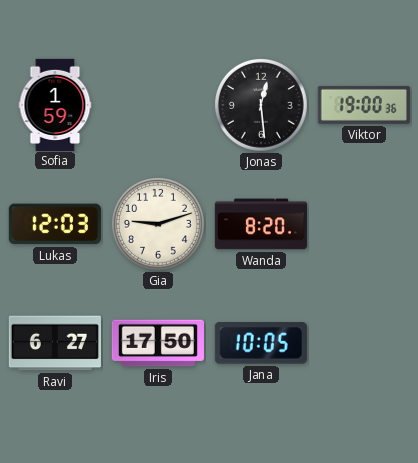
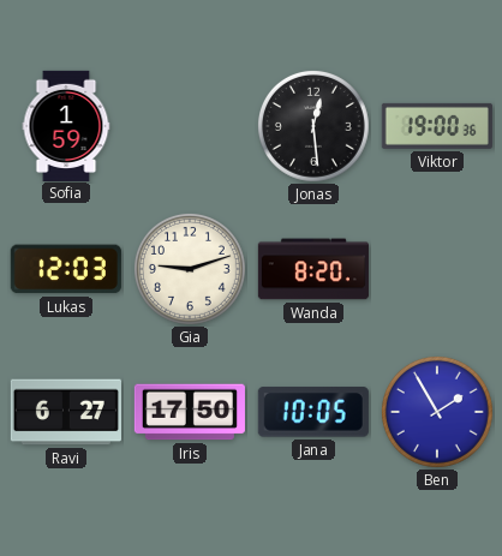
Ben: none -> 1:55
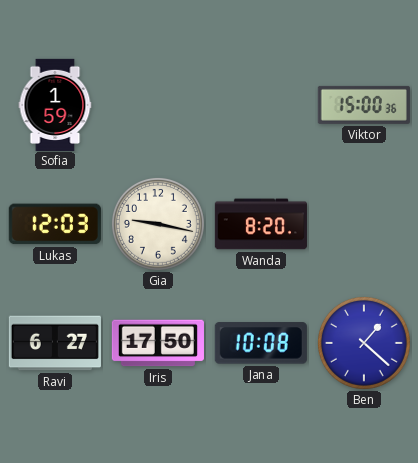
Jonas: 12:29 -> none
Viktor: 19:00 -> 15:00
Gia: 9:12 -> 9:17
Jana: 10:05 -> 10:08
Ben: 1:55 -> 1:22
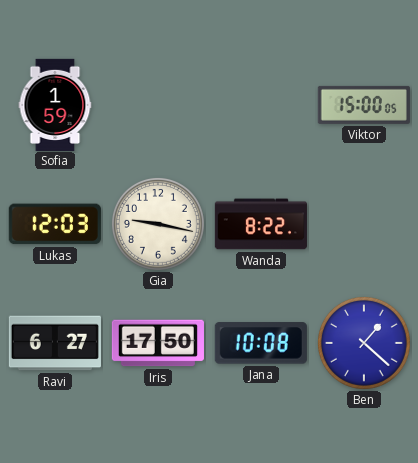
Viktor: 15:00:36 -> 15:00:05
Wanda: 8:20 -> 8:22
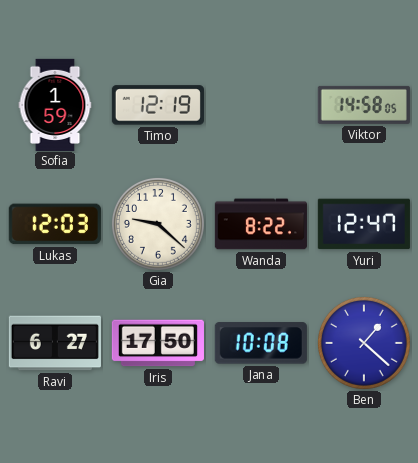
Timo: none -> 12:19
Viktor: 15:00 -> 14:58
Gia: 9:17 -> 9:22
Yuri: none -> 12:47
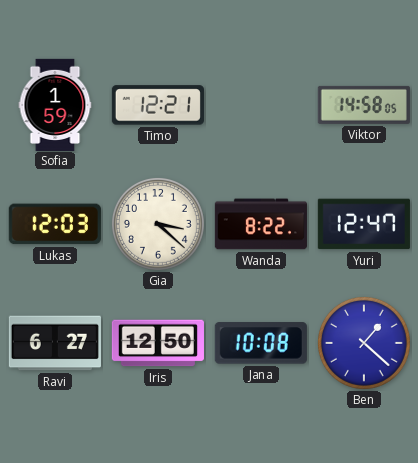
Timo: 12:19 -> 12:21
Gia: 9:22 -> 3:22
Iris: 17:50 -> 12:50
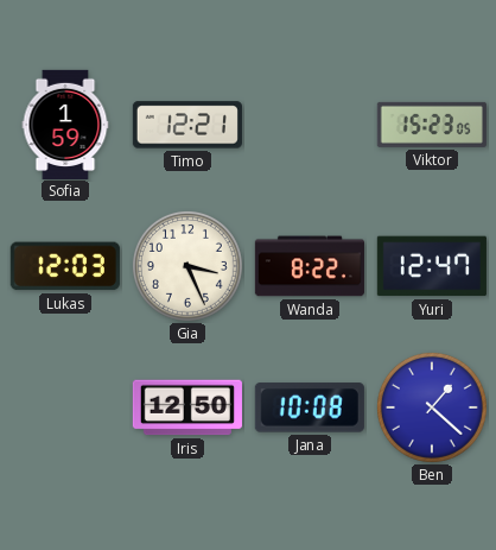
Viktor: 14:58 -> 15:23
Gia: 3:22 -> 3:26
Ravi: 6:27 -> none
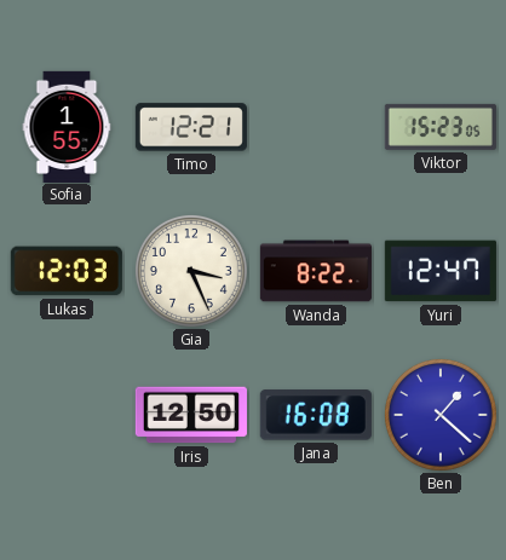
Sofia: 1:59 -> 1:55
Jana: 10:08 -> 16:08
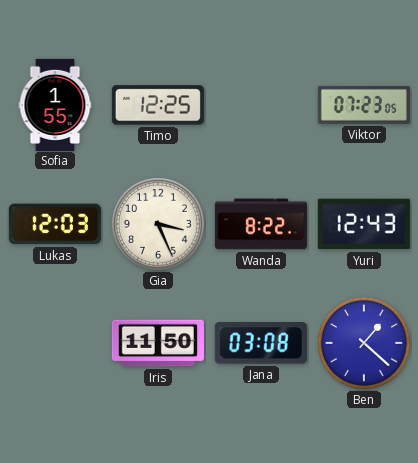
Timo: 12:21 -> 12:25
Viktor: 15:23 -> 07:23
Yuri: 12:47 -> 12:43
Iris: 12:50 -> 11:50
Jana: 16:08 -> 03:08
